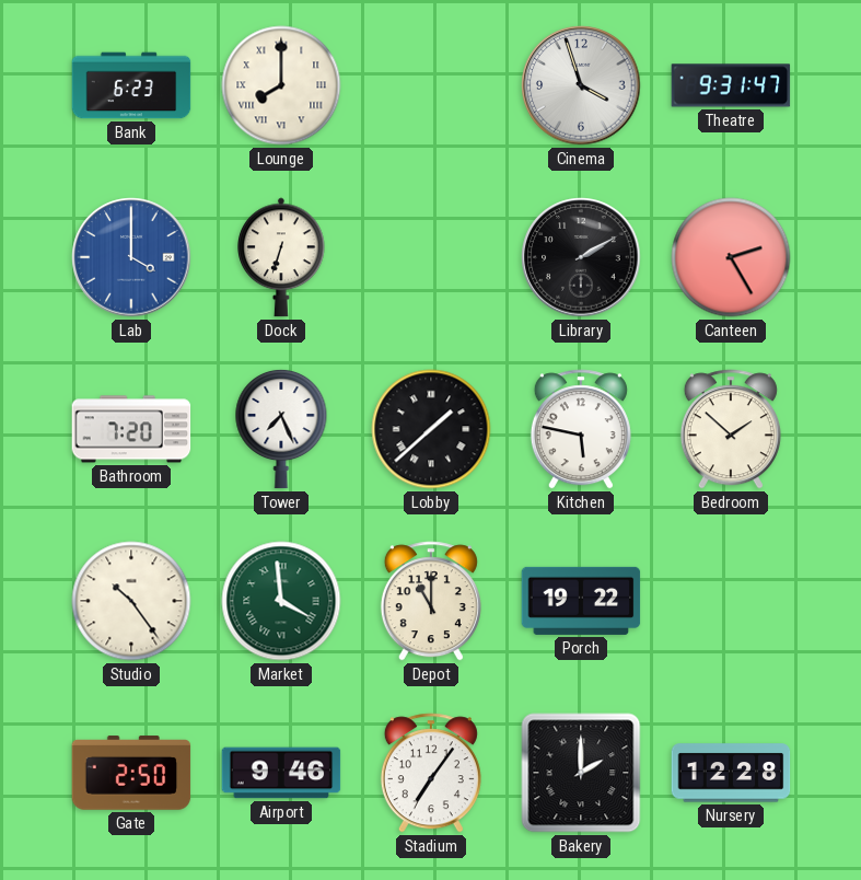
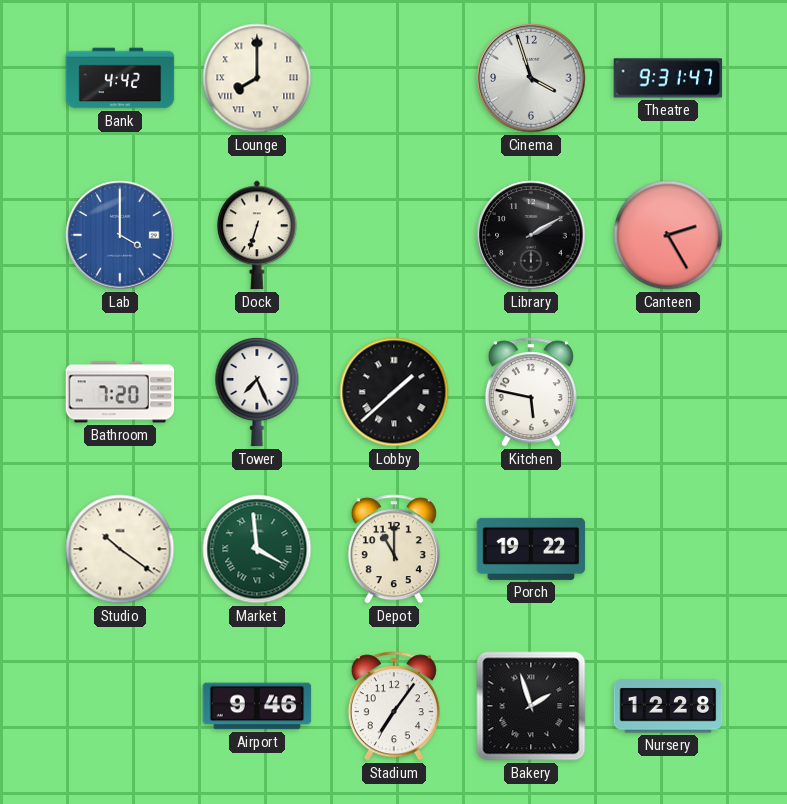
Bank: 6:23 -> 4:42
Bedroom: 1:52 -> none
Studio: 10:24 -> 10:21
Gate: 2:50 -> none
Bakery: 2:00 -> 1:57
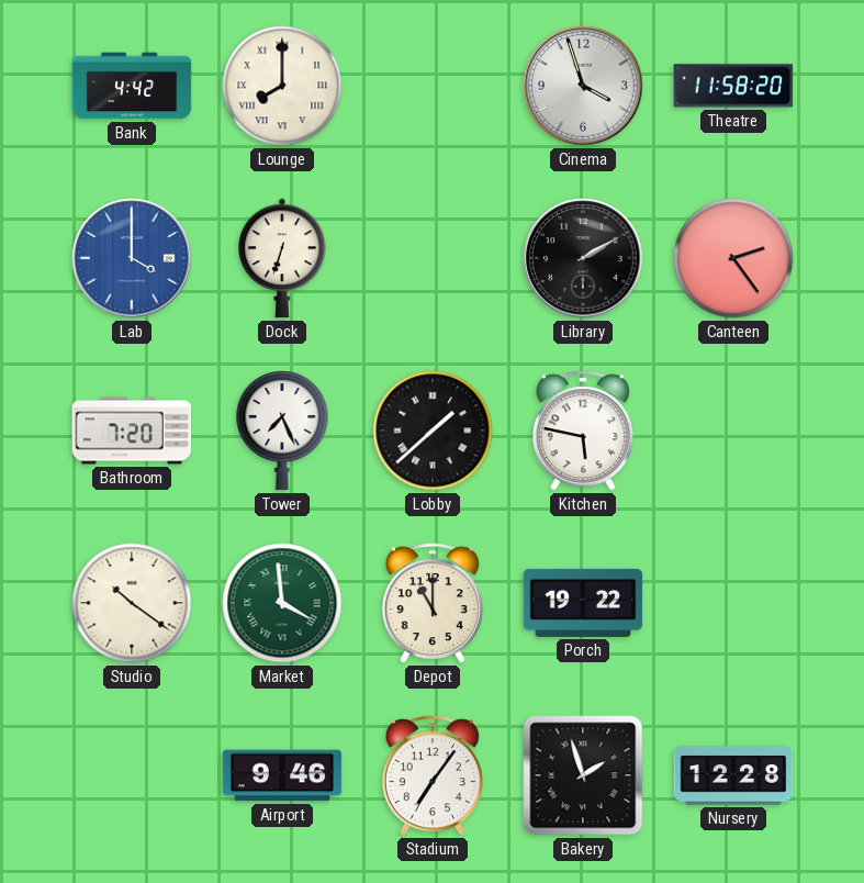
Theatre: 9:31 -> 11:58
Canteen: 2:25 -> 2:24
